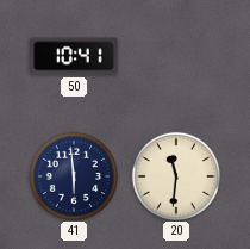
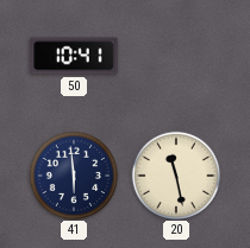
20: 11:31 -> 11:28
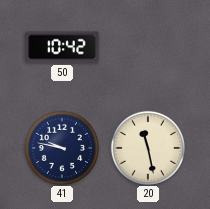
50: 10:41 -> 10:42
41: 5:59 -> 9:47
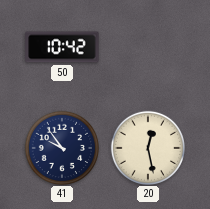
41: 9:47 -> 9:54
20: 11:28 -> 12:28
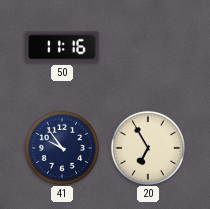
50: 10:42 -> 11:16
20: 12:28 -> 6:55
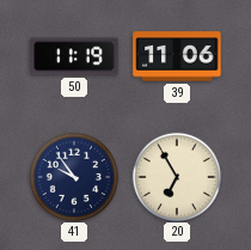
50: 11:16 -> 11:19
39: none -> 11:06
